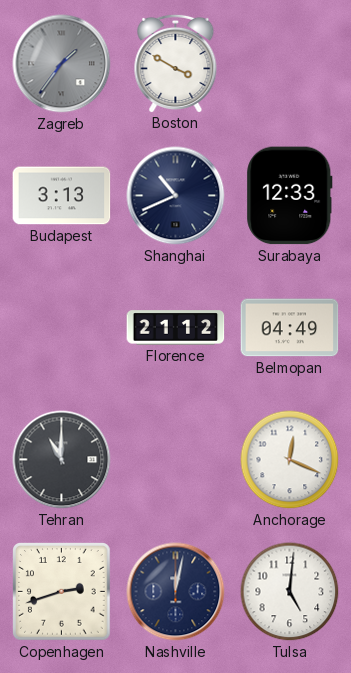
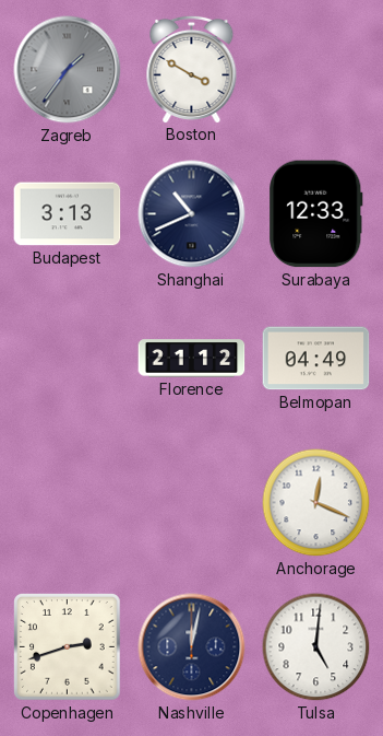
Tehran: 11:00 -> none
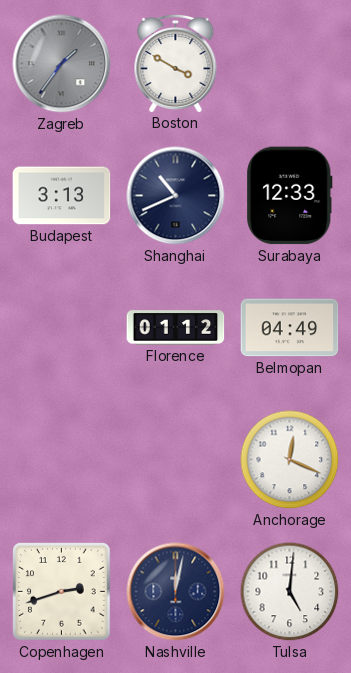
Florence: 21:12 -> 01:12
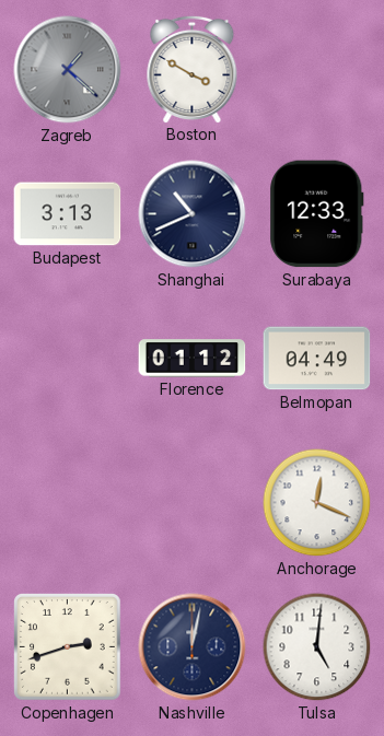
Zagreb: 1:36 -> 1:22
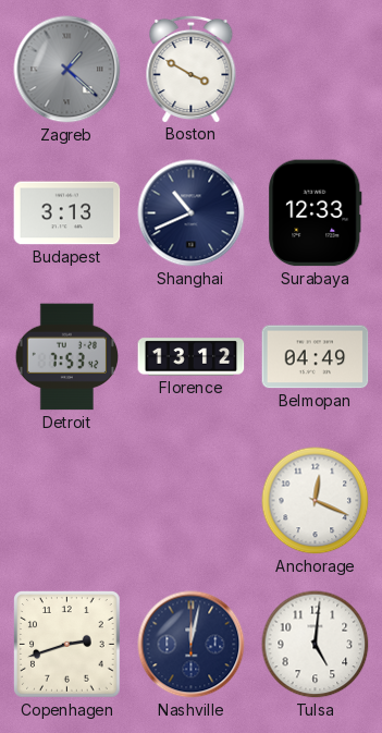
Detroit: none -> 7:53
Florence: 01:12 -> 13:12
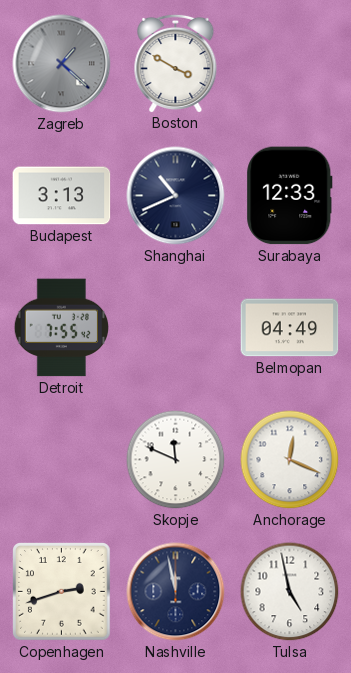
Detroit: 7:53 -> 7:55
Florence: 13:12 -> none
Skopje: none -> 11:49
Nashville: 12:02 -> 11:58
Tulsa: 5:01 -> 4:58
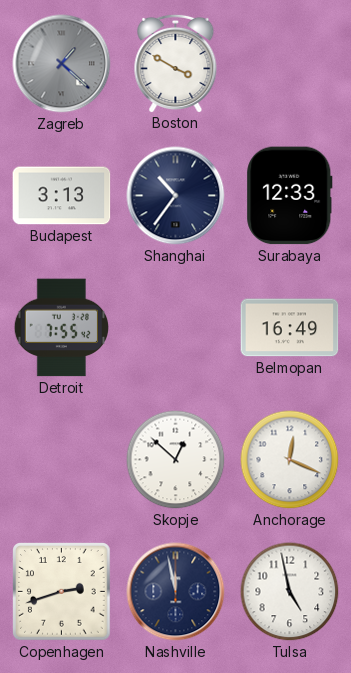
Shanghai: 10:41 -> 10:36
Belmopan: 04:49 -> 16:49
Skopje: 11:49 -> 12:52
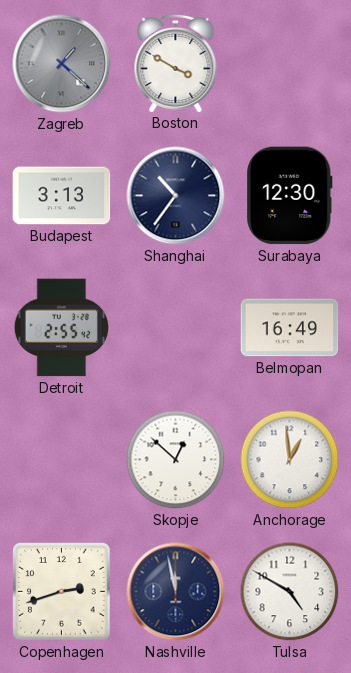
Surabaya: 12:33 -> 12:30
Detroit: 7:55 -> 2:55
Anchorage: 12:19 -> 12:59
Tulsa: 4:58 -> 4:50
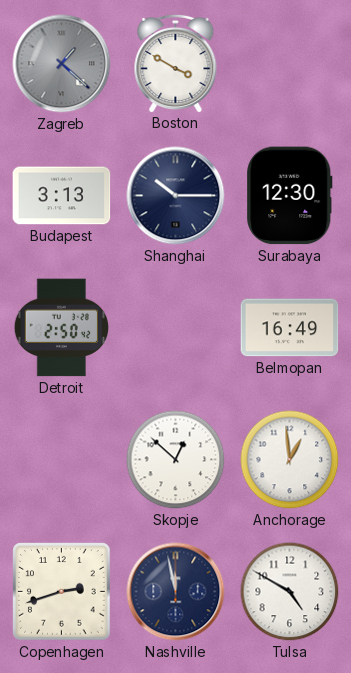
Shanghai: 10:36 -> 10:15
Detroit: 2:55 -> 2:50
